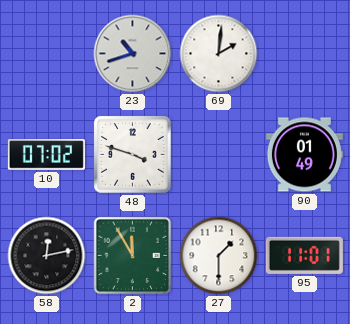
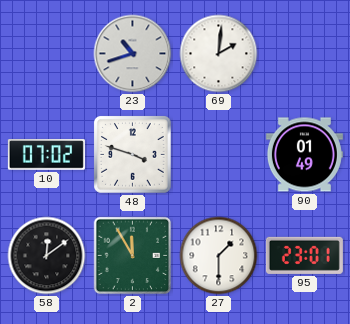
58: 12:13 -> 12:09
95: 11:01 -> 23:01
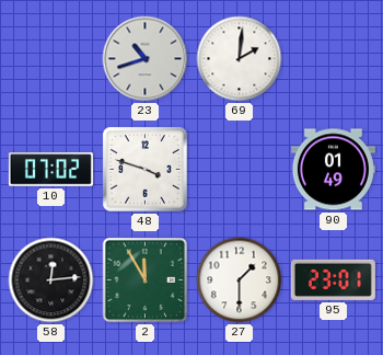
58: 12:09 -> 12:14
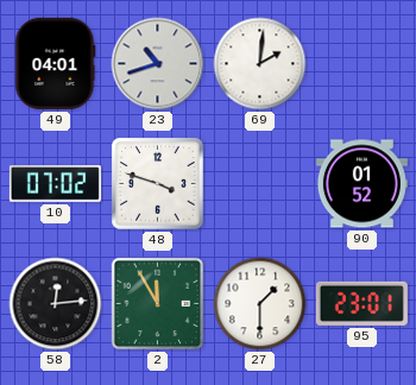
49: none -> 04:01
90: 01:49 -> 01:52
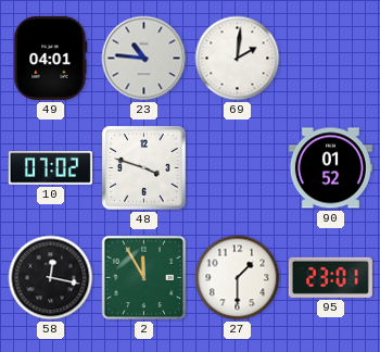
23: 10:42 -> 10:46
58: 12:14 -> 12:17
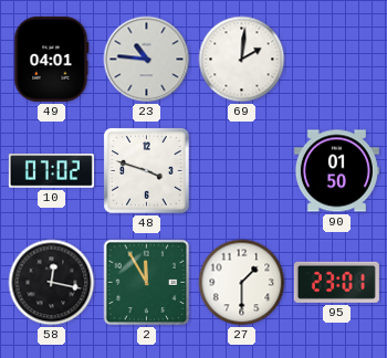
90: 01:52 -> 01:50
